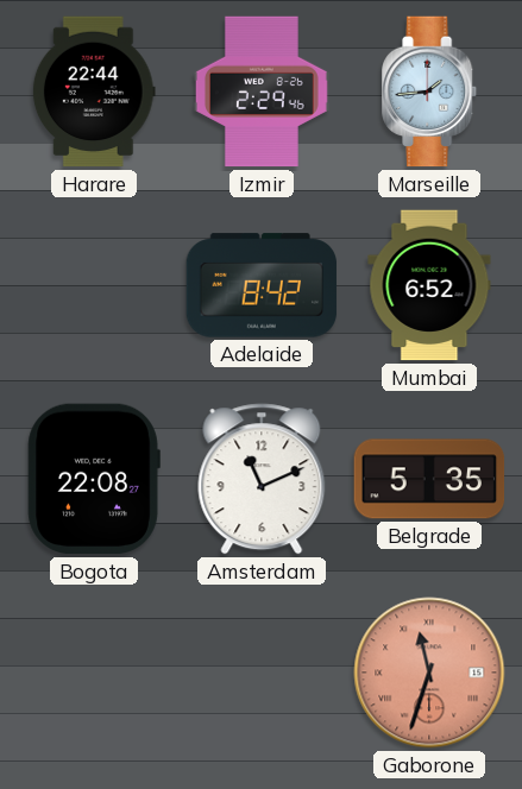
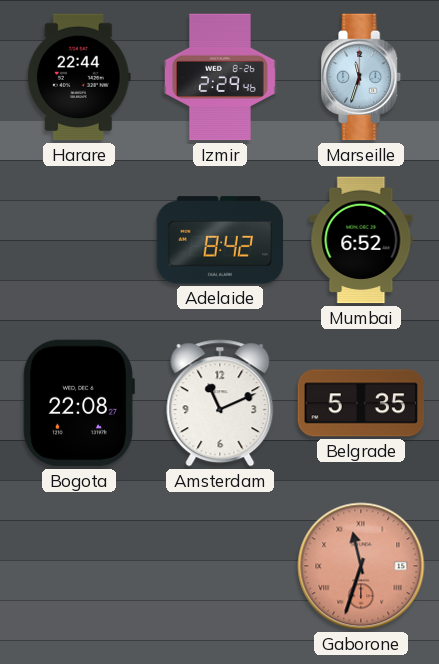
Marseille: 1:44 -> 11:33
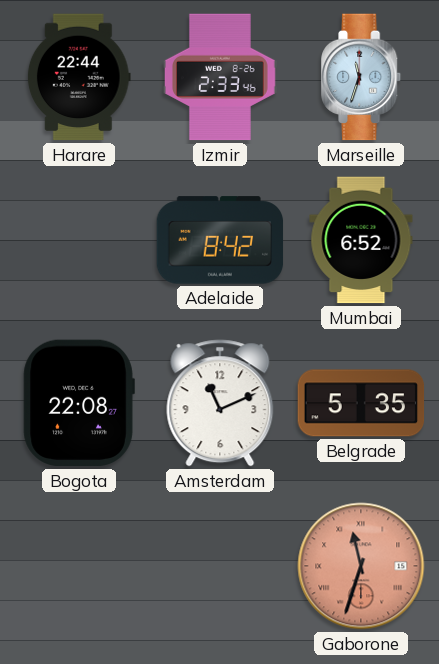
Izmir: 2:29 -> 2:33
